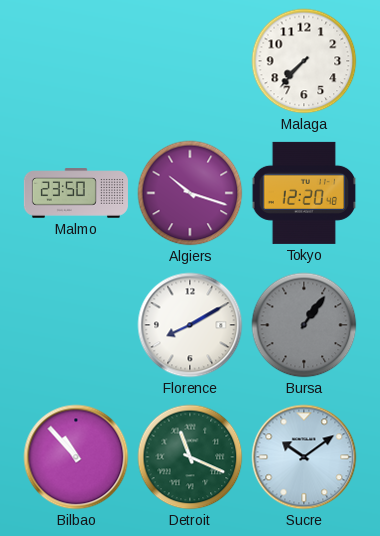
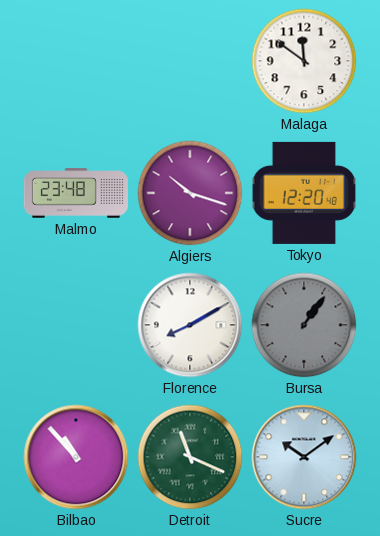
Malaga: 7:37 -> 11:51
Malmo: 23:50 -> 23:48
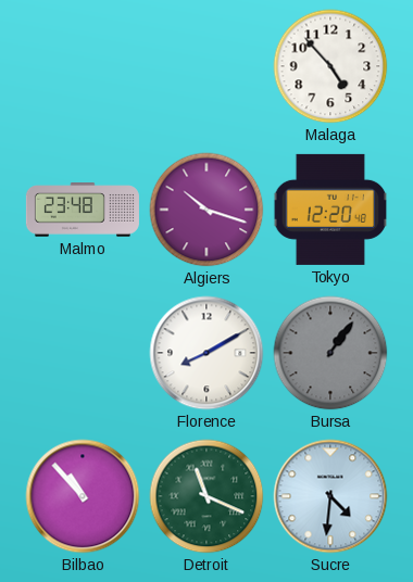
Malaga: 11:51 -> 4:53
Sucre: 10:09 -> 4:31
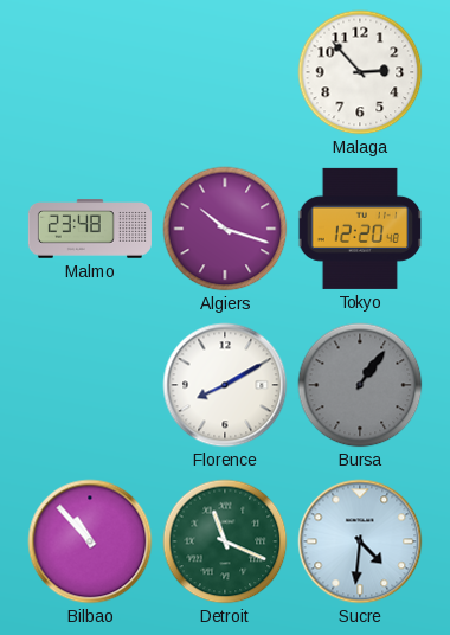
Malaga: 4:53 -> 2:53
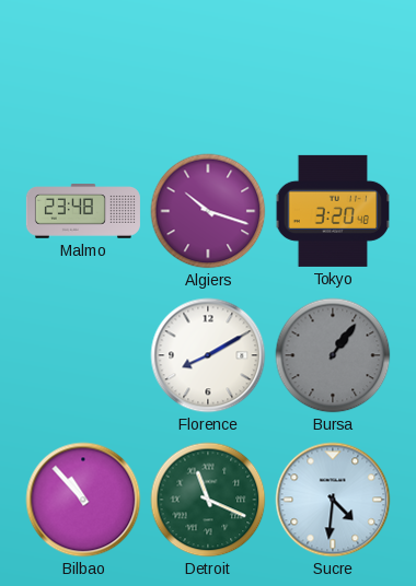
Malaga: 2:53 -> none
Tokyo: 12:20 -> 3:20
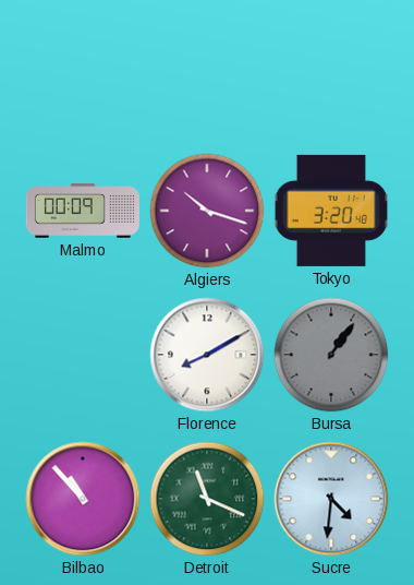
Malmo: 23:48 -> 00:09
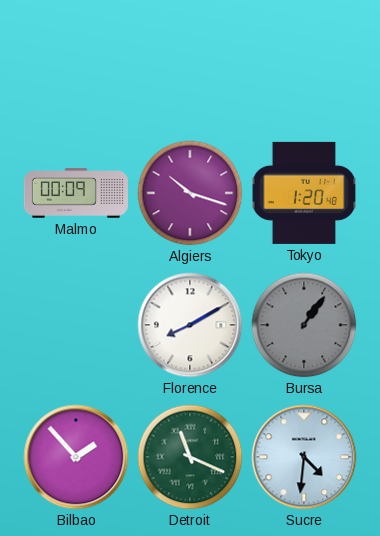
Tokyo: 3:20 -> 1:20
Bilbao: 10:53 -> 1:53
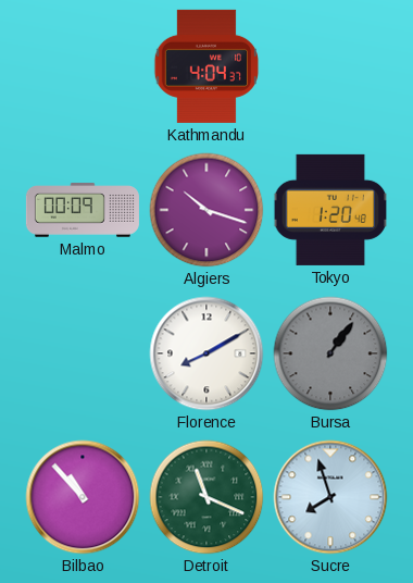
Kathmandu: none -> 4:04
Bilbao: 1:53 -> 10:53
Sucre: 4:31 -> 7:57
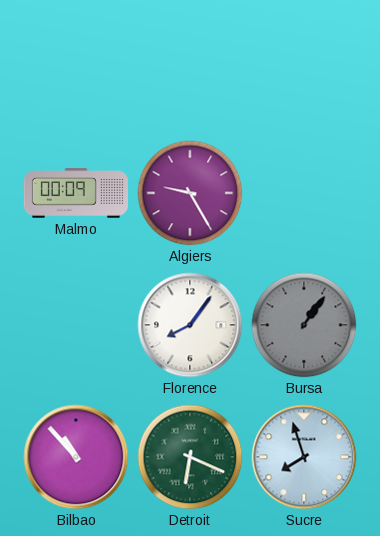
Kathmandu: 4:04 -> none
Algiers: 10:18 -> 9:25
Tokyo: 1:20 -> none
Florence: 8:10 -> 8:06
Detroit: 11:19 -> 6:19
